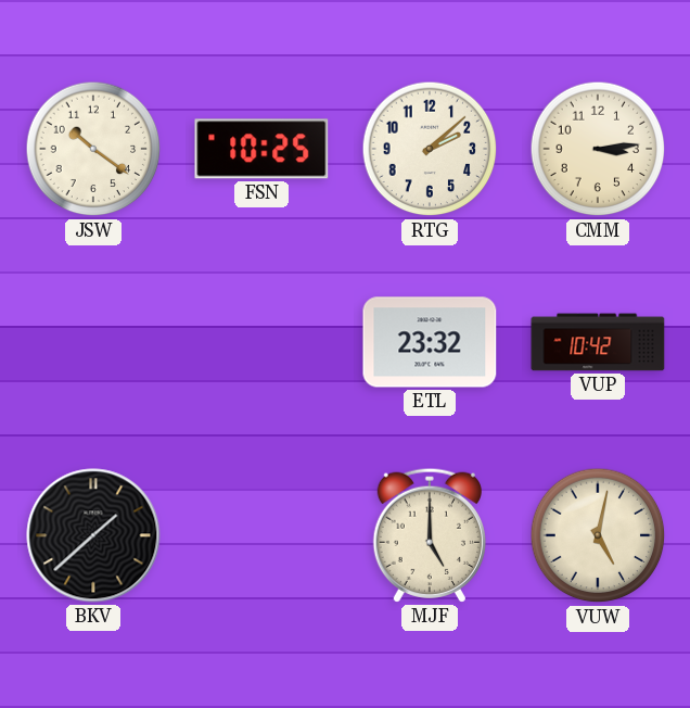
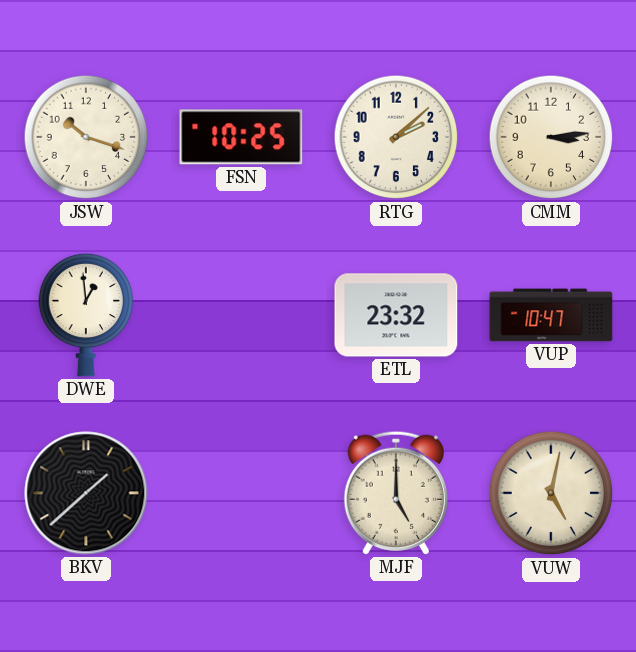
JSW: 10:21 -> 10:18
DWE: none -> 12:59
VUP: 10:42 -> 10:47
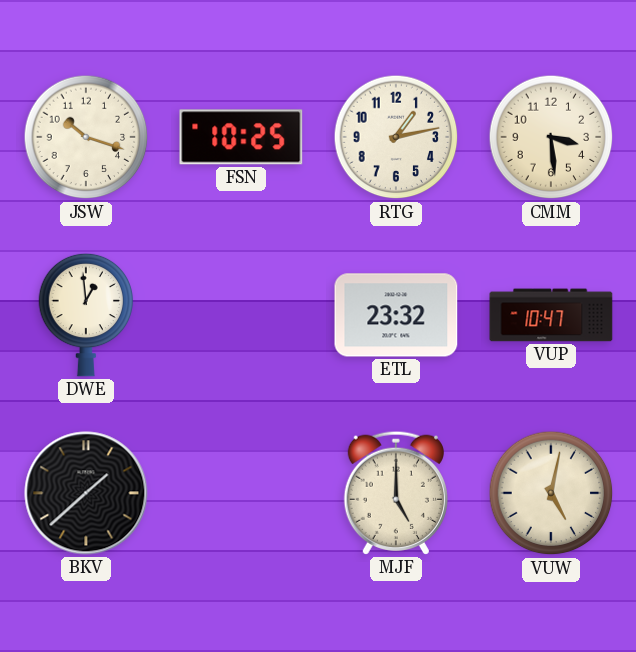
RTG: 2:08 -> 1:13
CMM: 3:14 -> 3:29
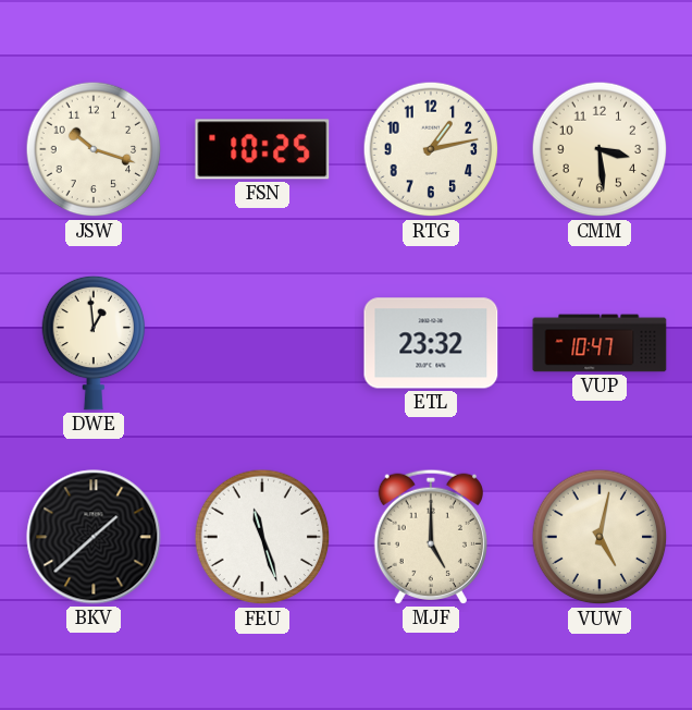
FEU: none -> 11:27
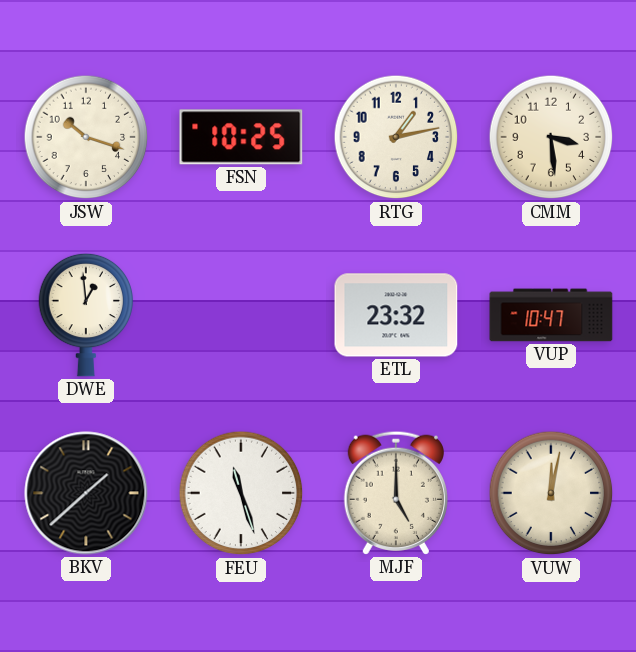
VUW: 5:02 -> 12:02
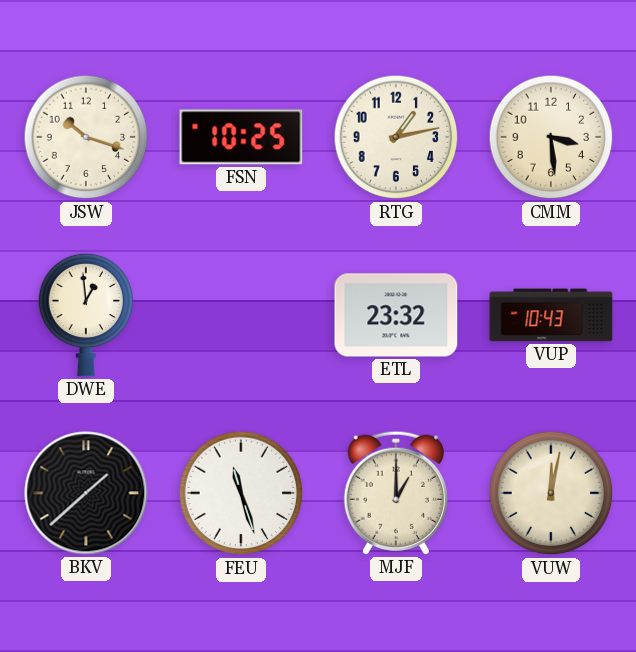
VUP: 10:47 -> 10:43
MJF: 5:00 -> 1:00
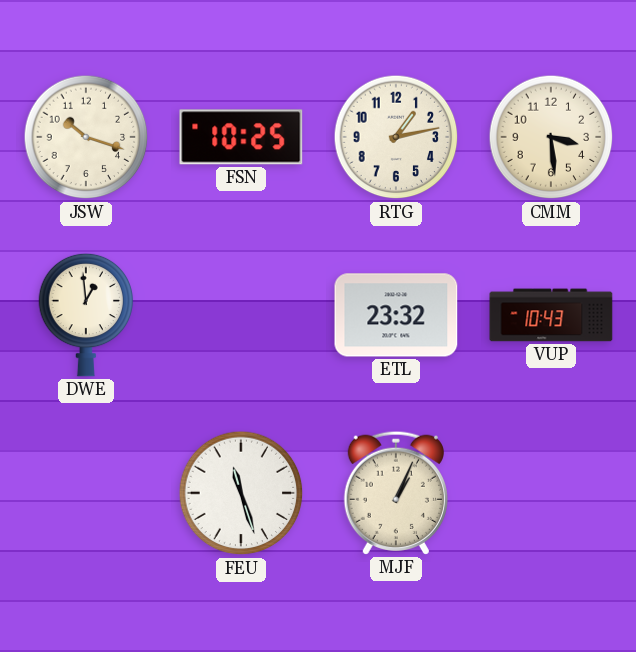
BKV: 1:38 -> none
MJF: 1:00 -> 1:04
VUW: 12:02 -> none
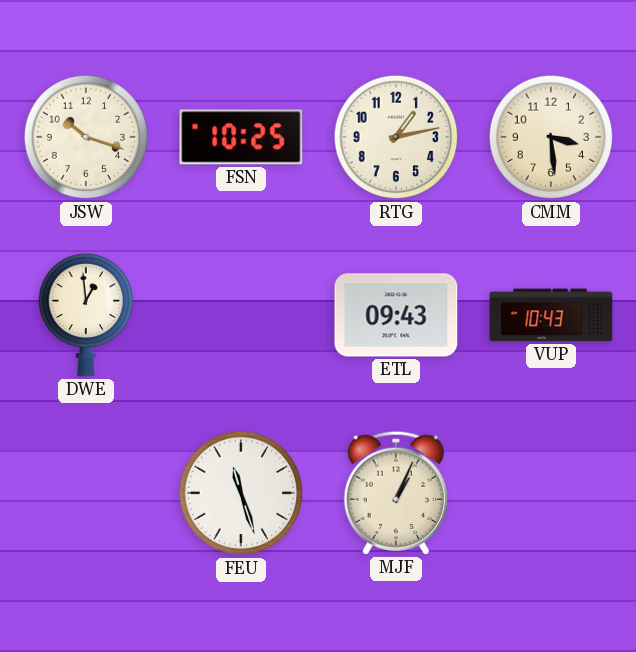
ETL: 23:32 -> 09:43
